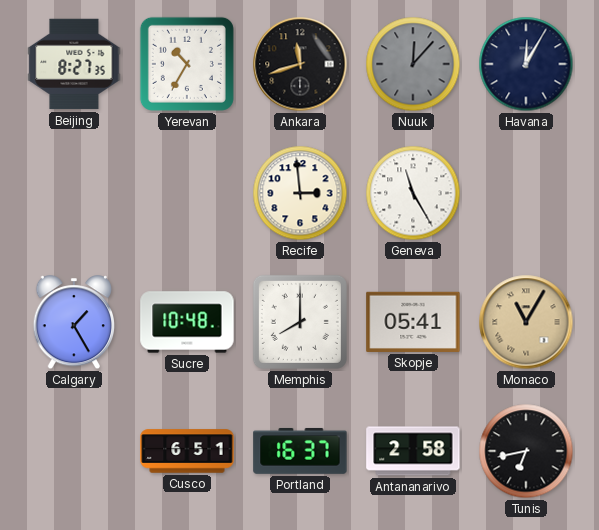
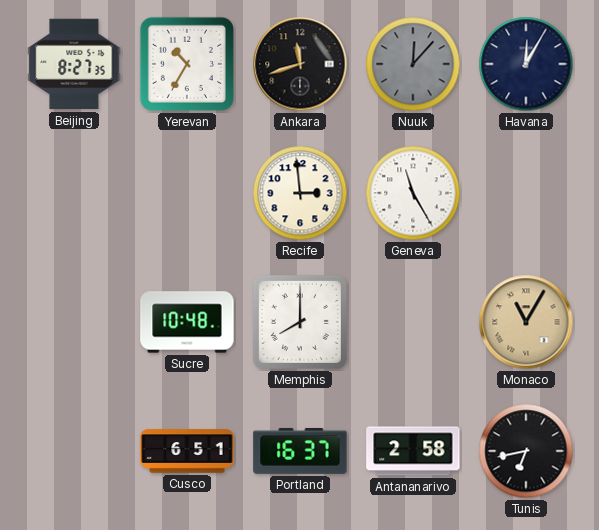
Calgary: 1:25 -> none
Skopje: 05:41 -> none
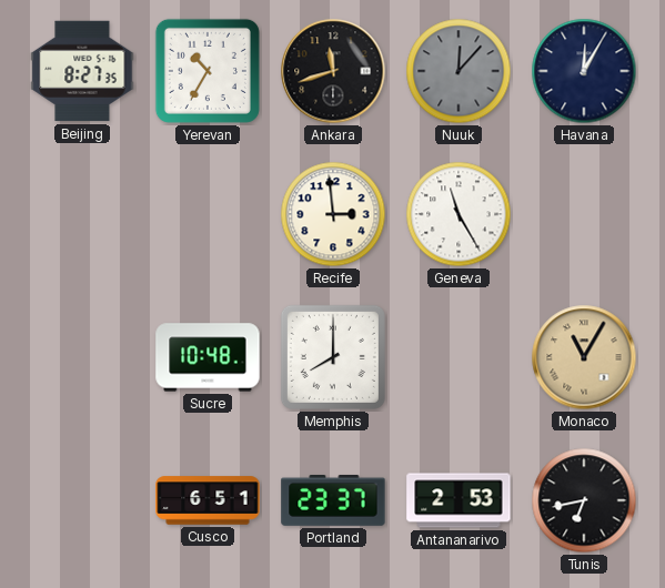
Portland: 16:37 -> 23:37
Antananarivo: 2:58 -> 2:53
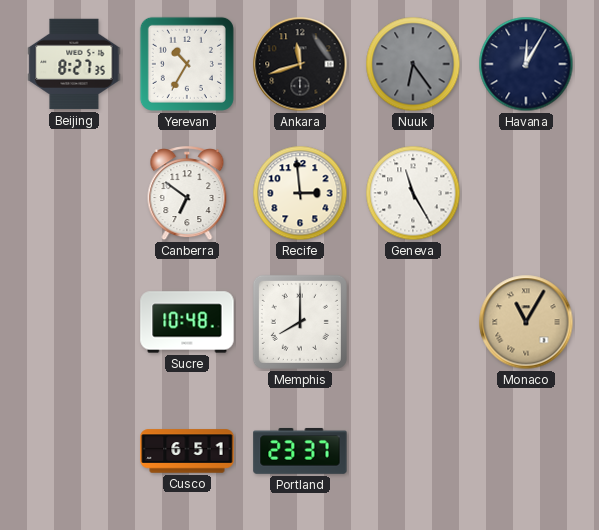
Nuuk: 12:07 -> 6:24
Canberra: none -> 6:51
Antananarivo: 2:53 -> none
Tunis: 6:43 -> none
